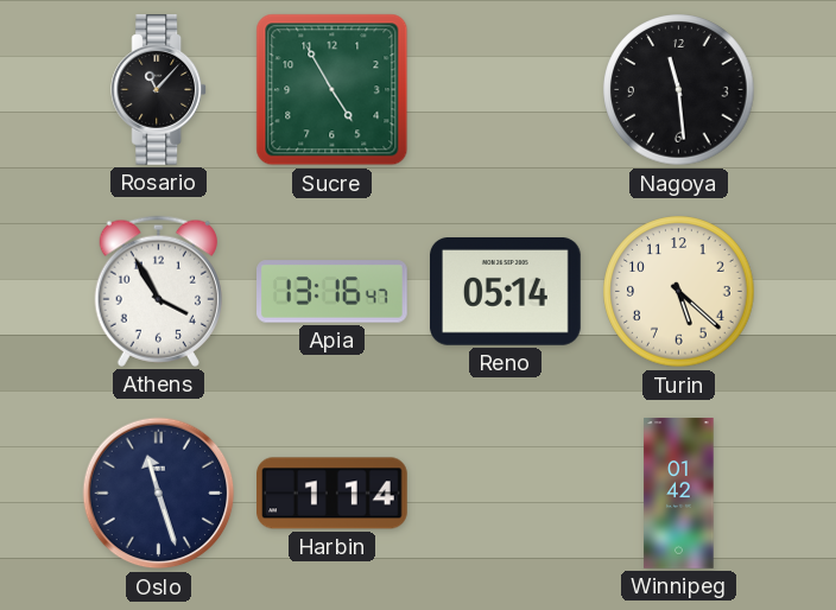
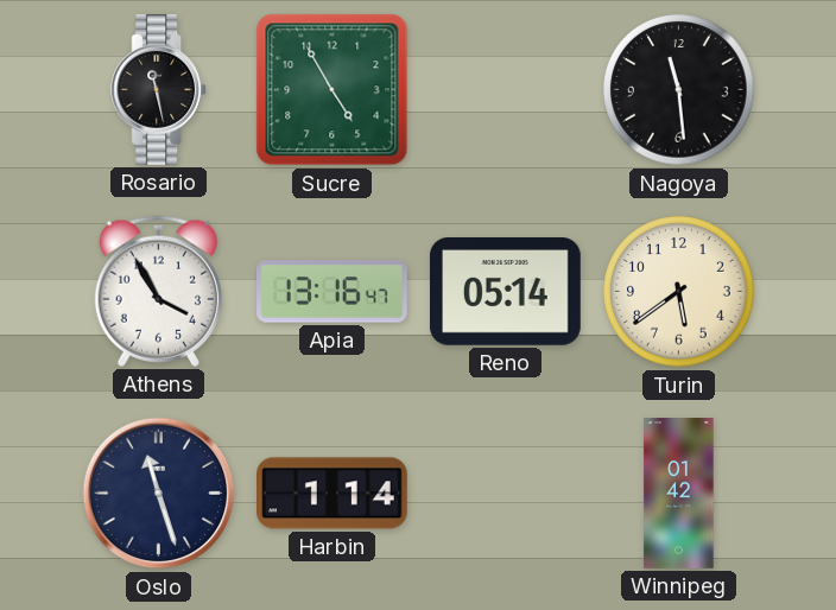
Rosario: 11:07 -> 11:28
Turin: 5:22 -> 5:39
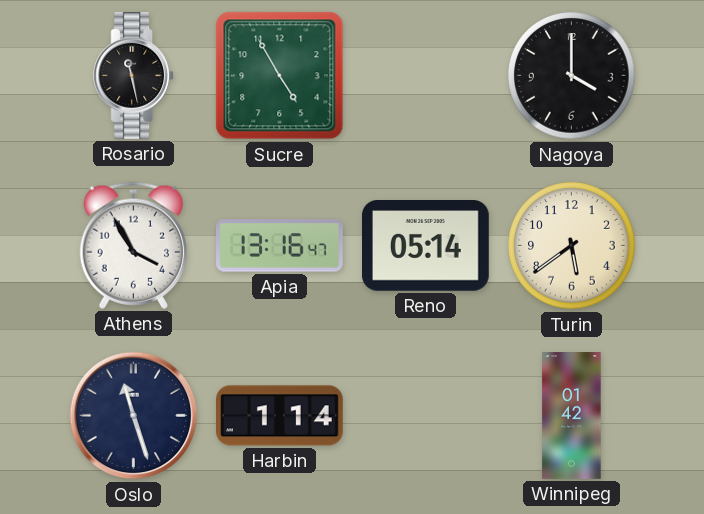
Nagoya: 11:29 -> 4:00
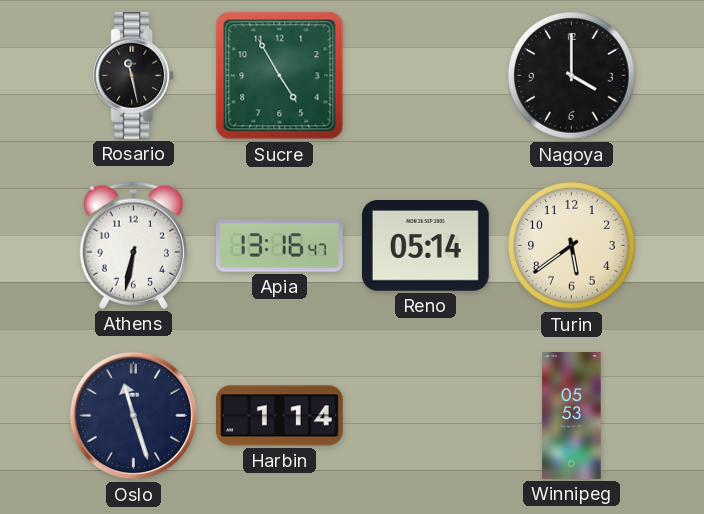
Athens: 3:55 -> 6:32
Winnipeg: 01:42 -> 05:53
